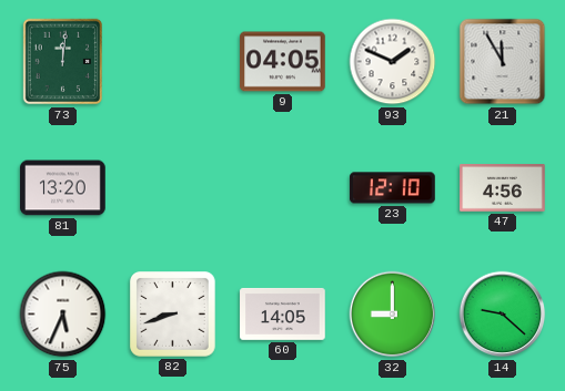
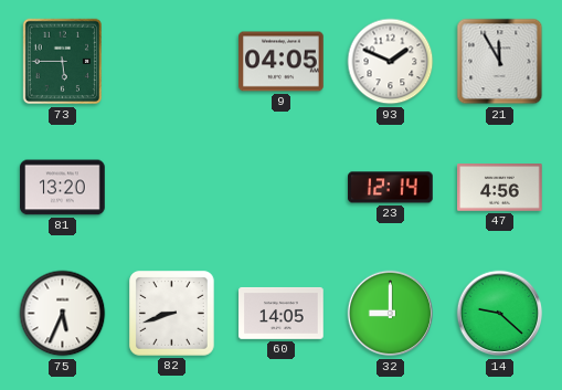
73: 12:01 -> 5:45
23: 12:10 -> 12:14
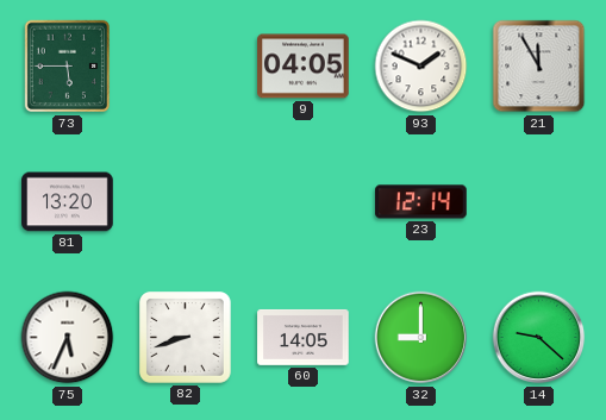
47: 4:56 -> none
